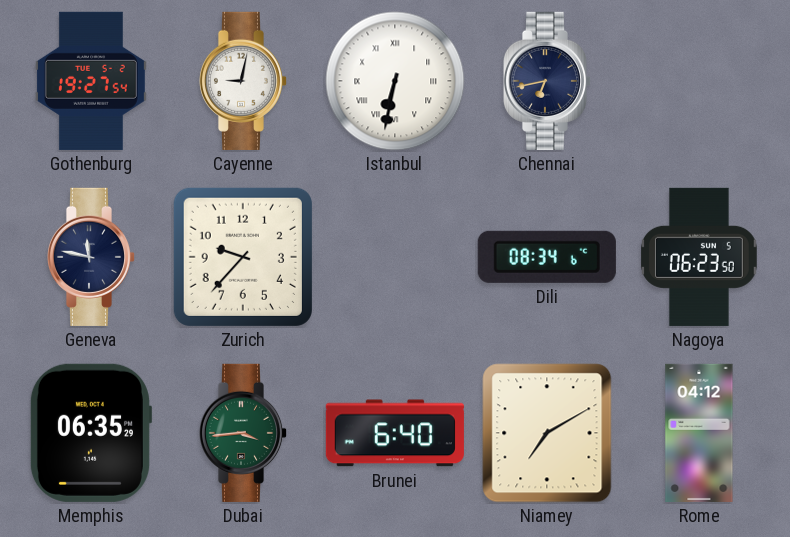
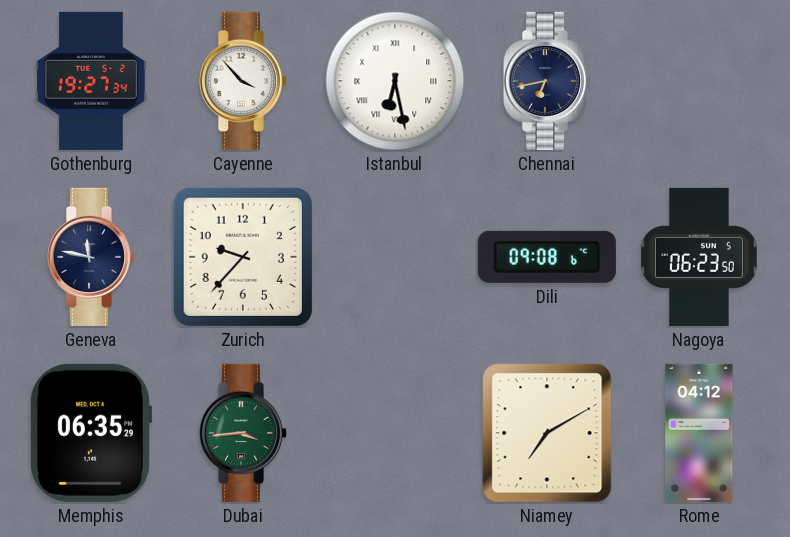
Gothenburg: 19:27:54 -> 19:27:34
Cayenne: 9:02 -> 3:53
Istanbul: 6:32 -> 6:28
Dili: 08:34 -> 09:08
Brunei: 6:40 -> none
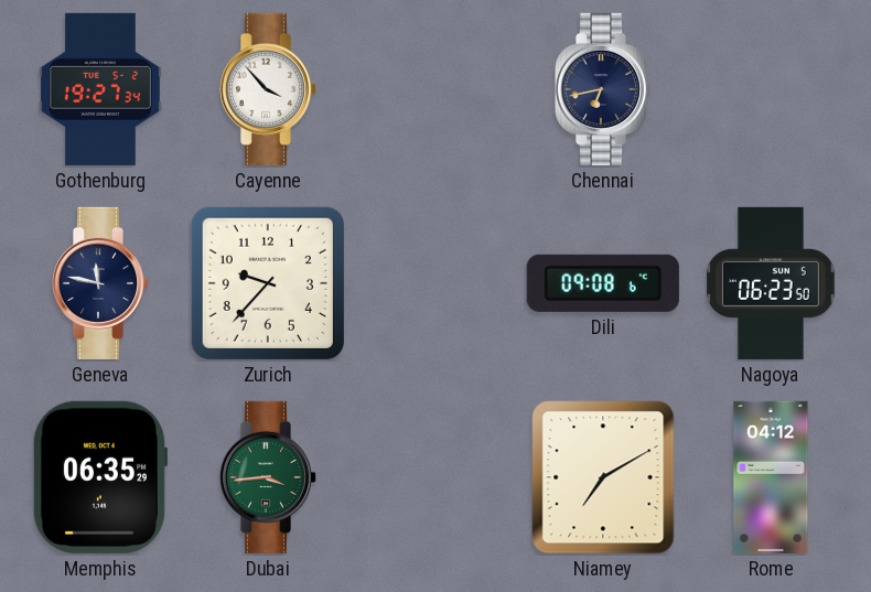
Istanbul: 6:28 -> none
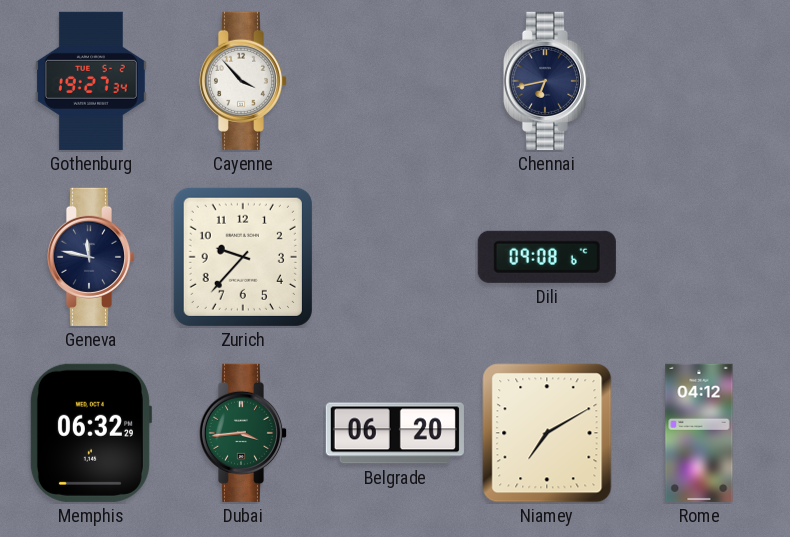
Nagoya: 06:23 -> none
Memphis: 06:35 -> 06:32
Belgrade: none -> 06:20
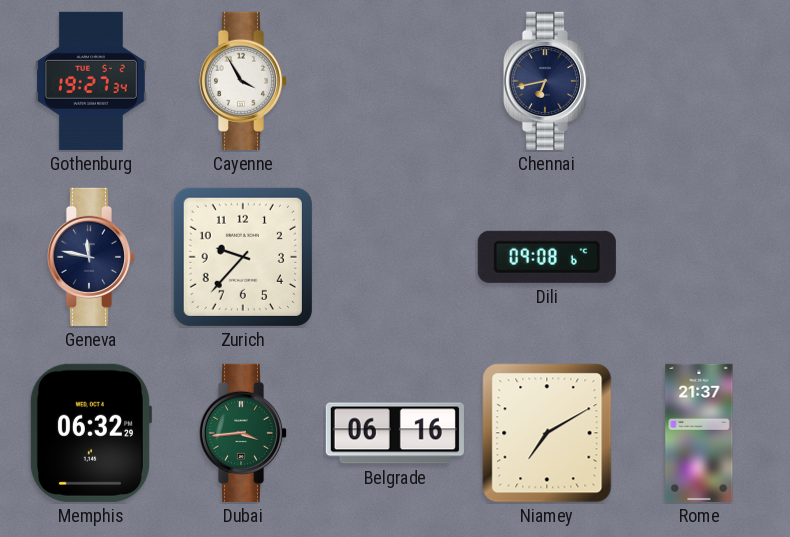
Cayenne: 3:53 -> 3:55
Belgrade: 06:20 -> 06:16
Rome: 04:12 -> 21:37
